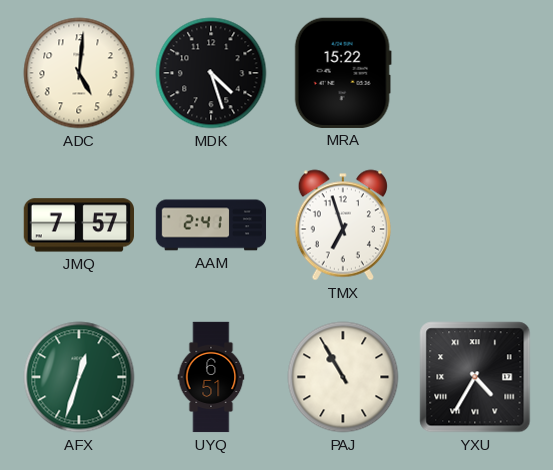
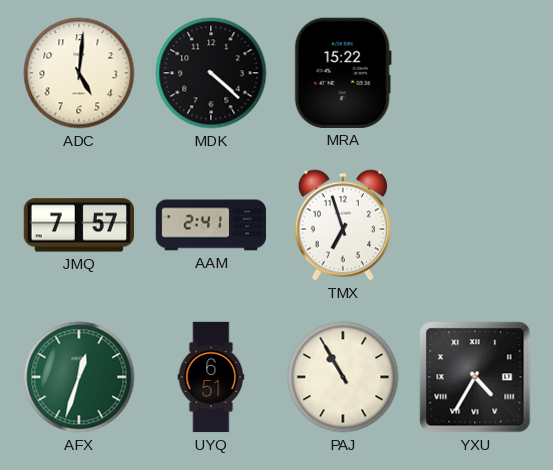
MDK: 4:27 -> 4:22
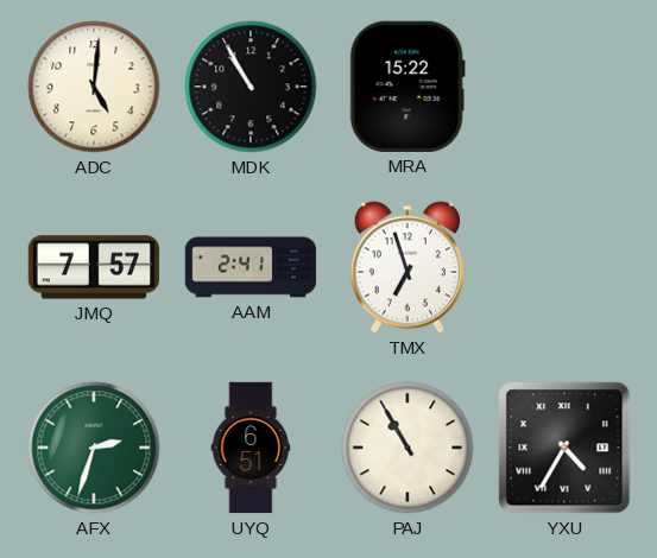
MDK: 4:22 -> 10:55
AFX: 12:33 -> 2:33
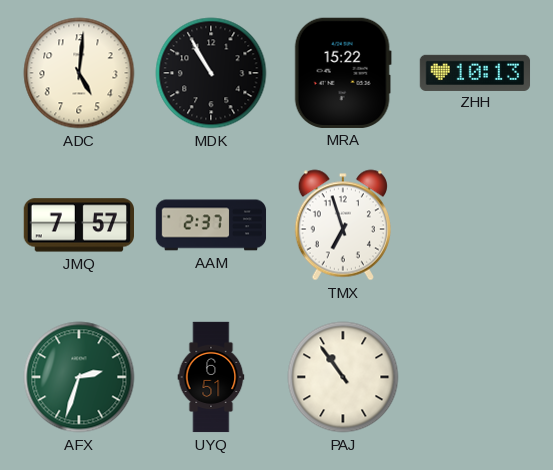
ZHH: none -> 10:13
AAM: 2:41 -> 2:37
PAJ: 10:55 -> 10:54
YXU: 4:35 -> none
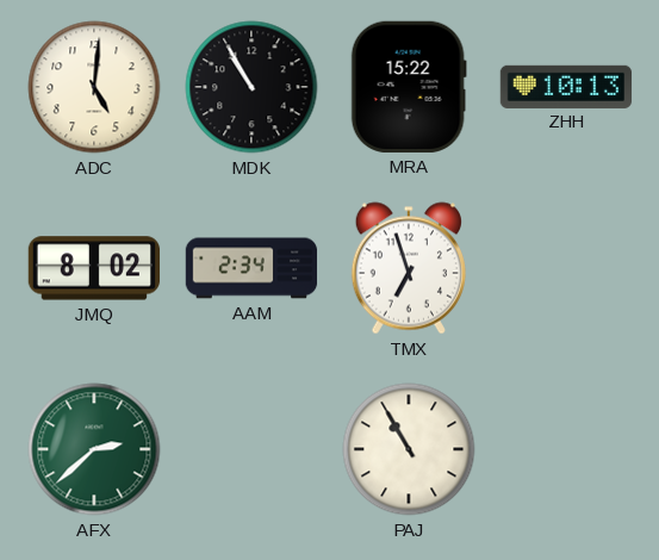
JMQ: 7:57 -> 8:02
AAM: 2:37 -> 2:34
AFX: 2:33 -> 2:38
UYQ: 6:51 -> none
PAJ: 10:54 -> 10:55
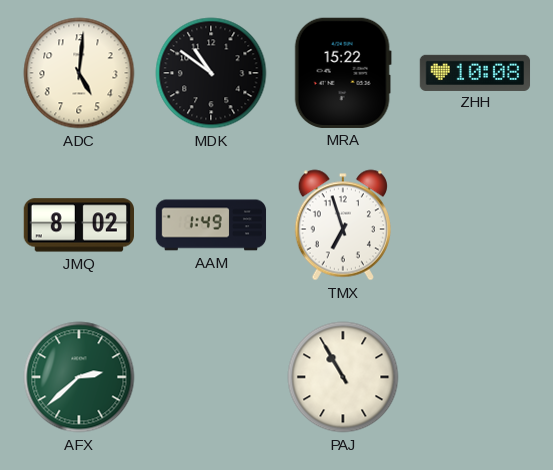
MDK: 10:55 -> 10:51
ZHH: 10:13 -> 10:08
AAM: 2:34 -> 1:49
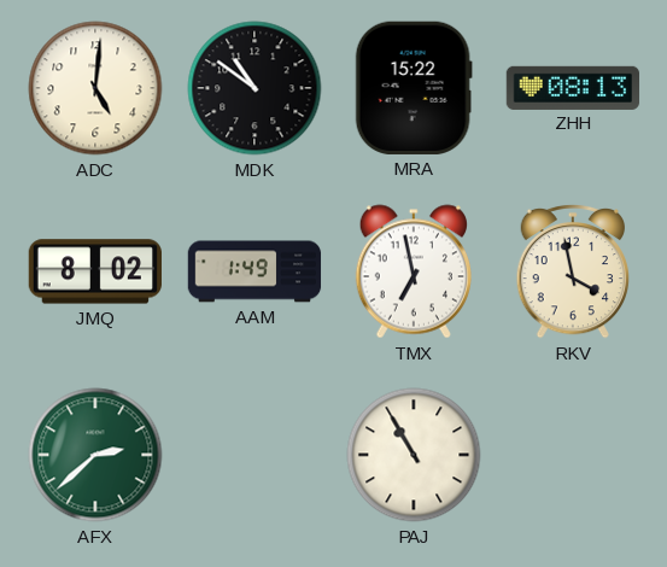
ZHH: 10:08 -> 08:13
TMX: 6:57 -> 6:58
RKV: none -> 3:58
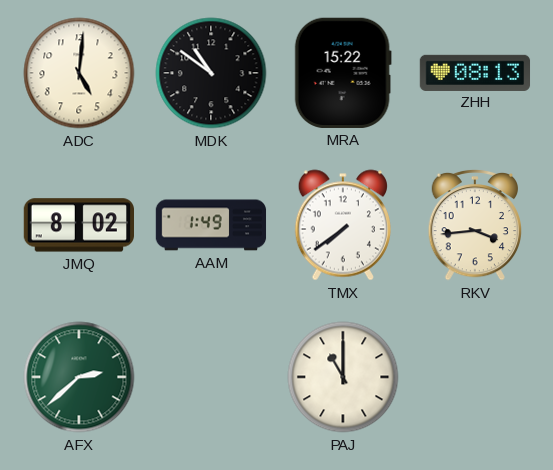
TMX: 6:58 -> 7:39
RKV: 3:58 -> 3:44
PAJ: 10:55 -> 11:00
